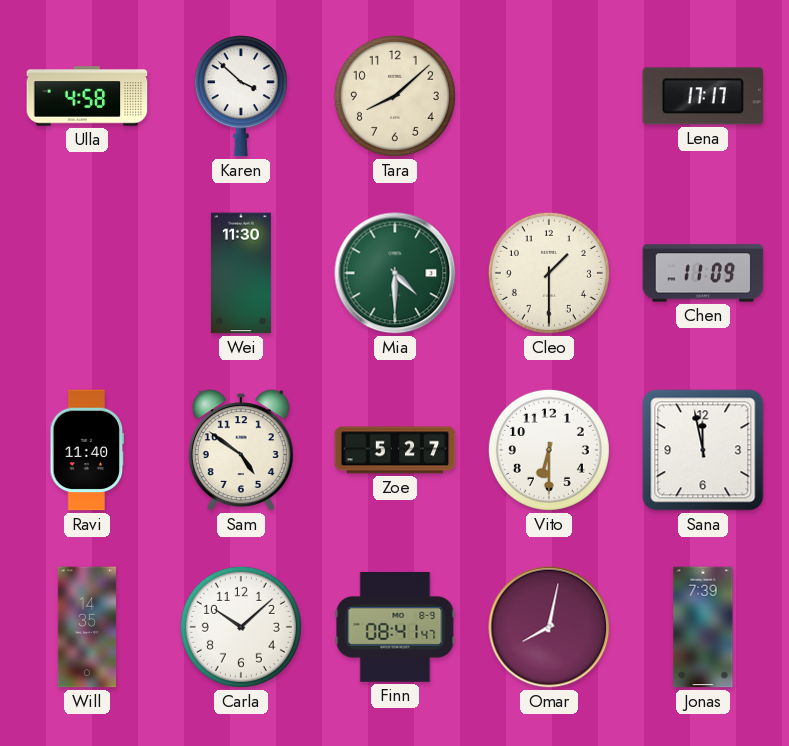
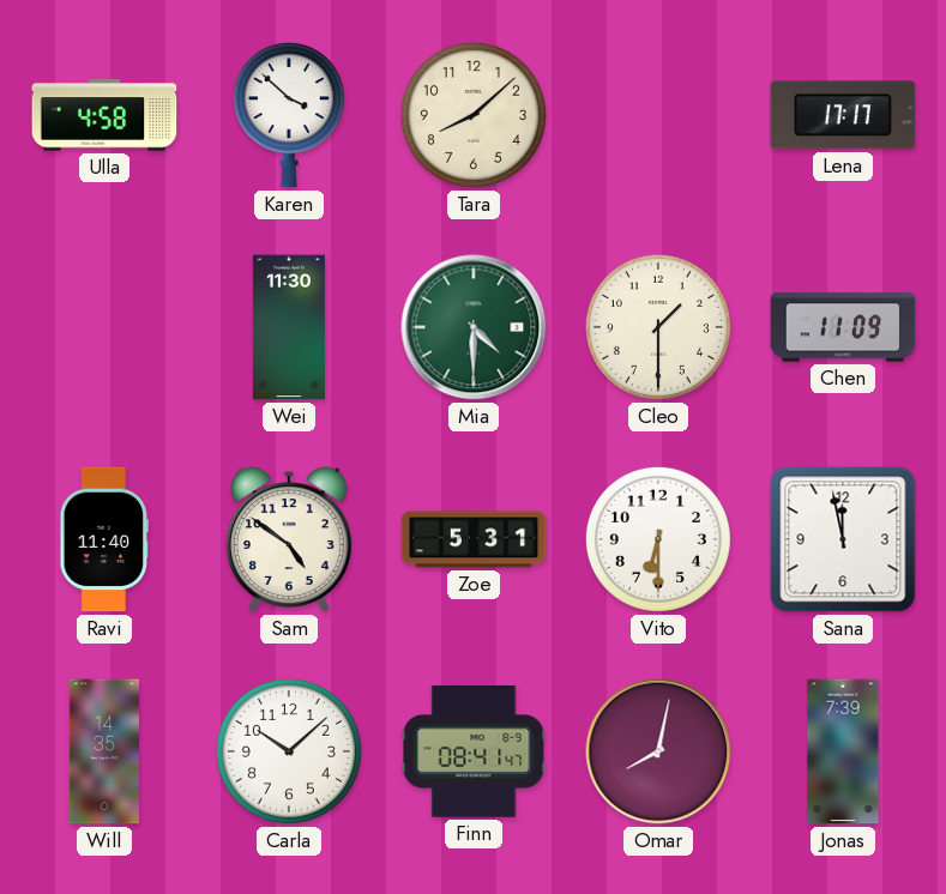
Zoe: 5:27 -> 5:31
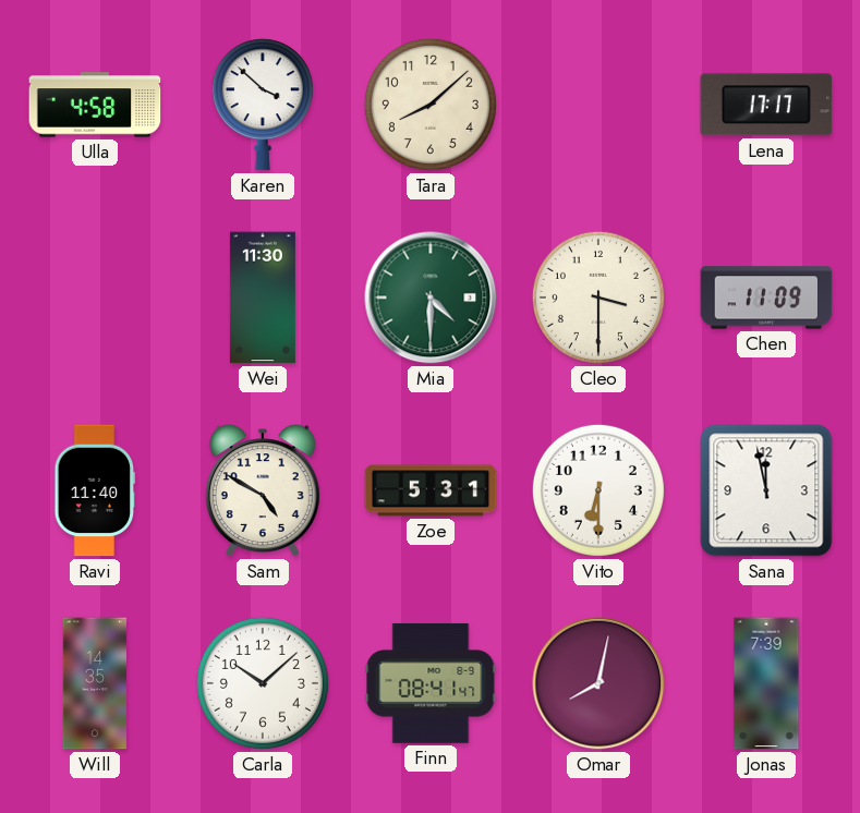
Cleo: 1:30 -> 3:30
Sam: 4:51 -> 4:50
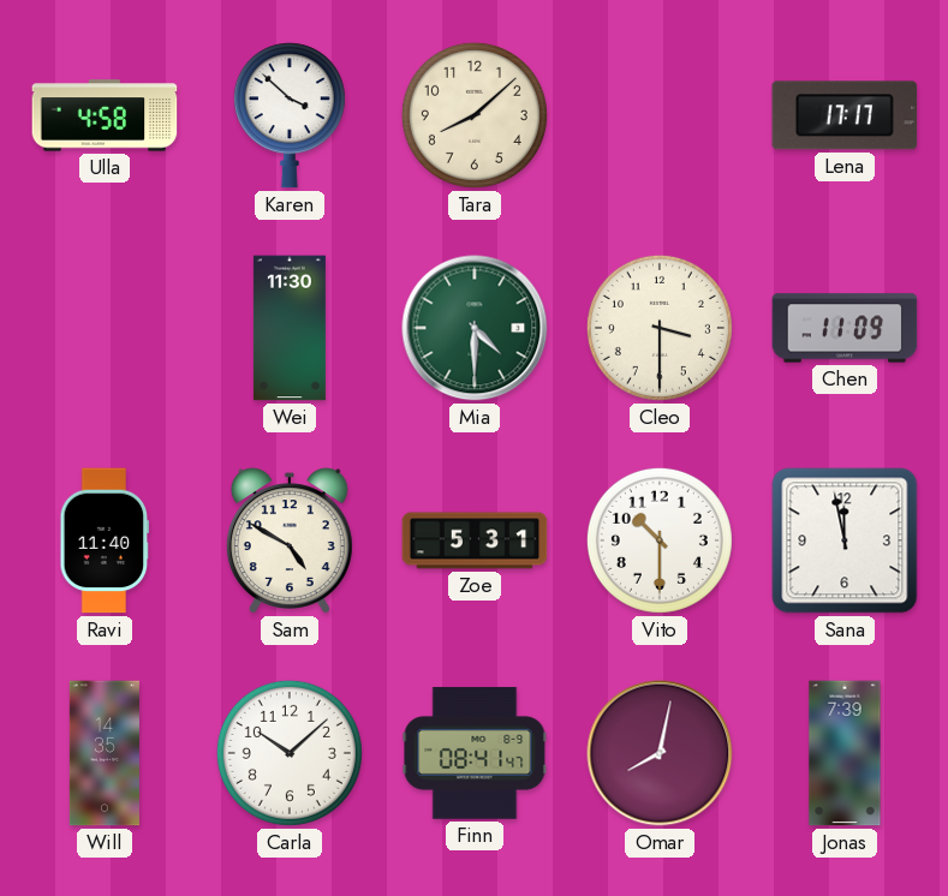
Vito: 6:30 -> 10:30
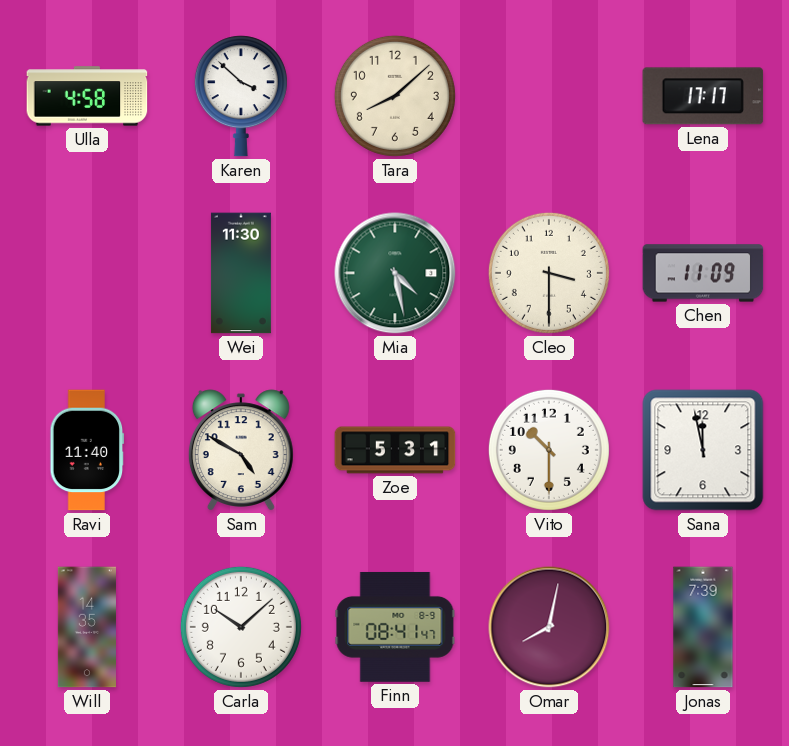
Mia: 4:30 -> 4:28
